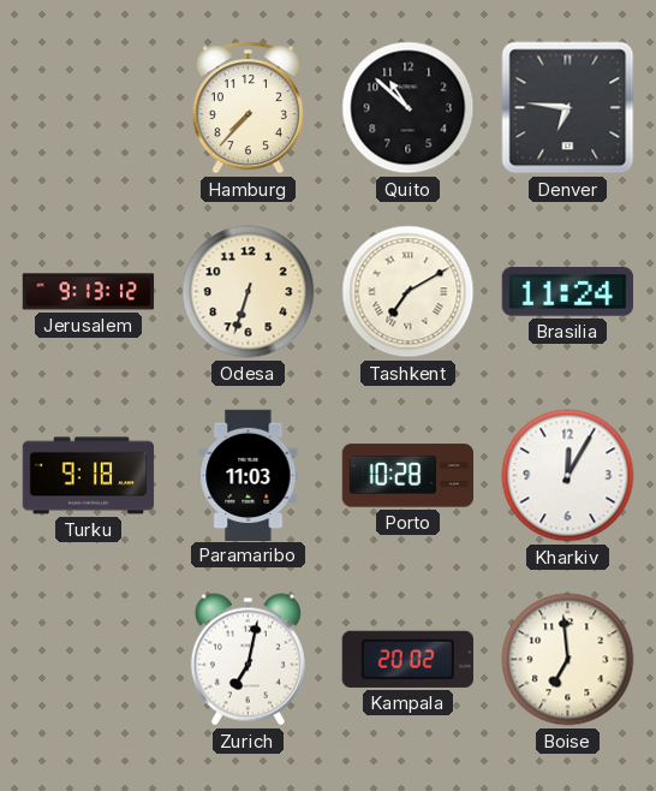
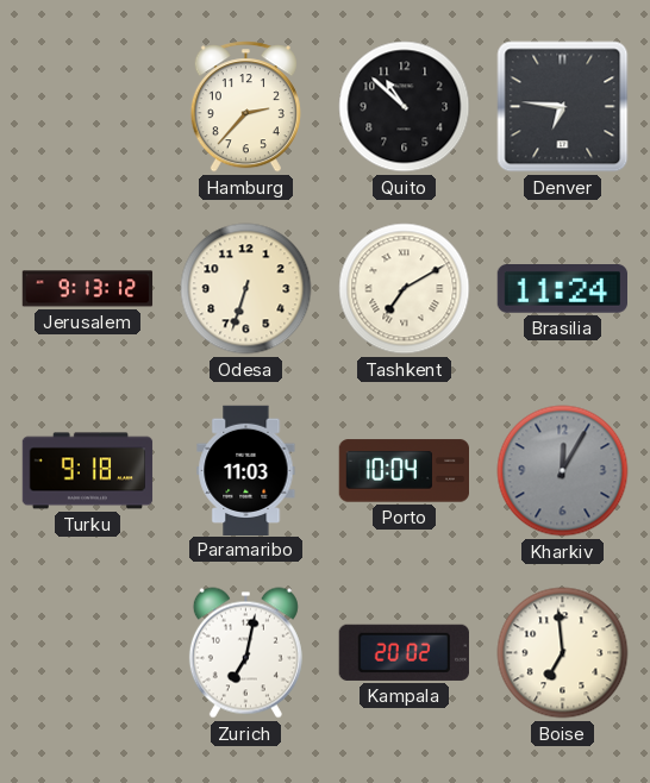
Hamburg: 7:37 -> 2:37
Porto: 10:28 -> 10:04
Kharkiv dial: white -> grey
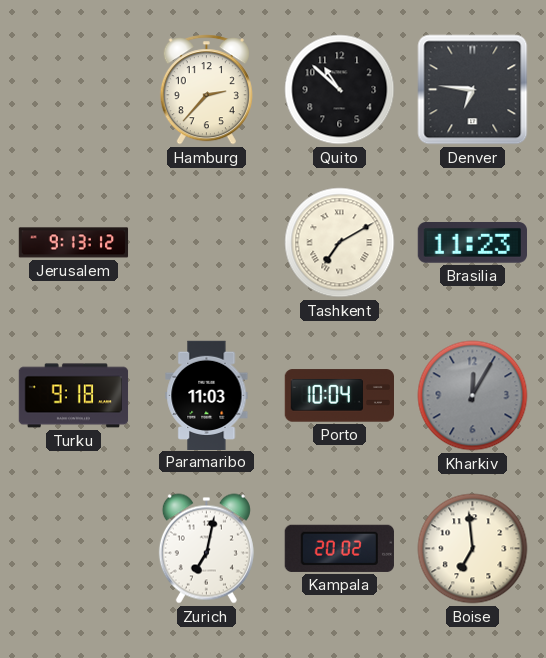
Odesa: 6:33 -> none
Brasilia: 11:24 -> 11:23
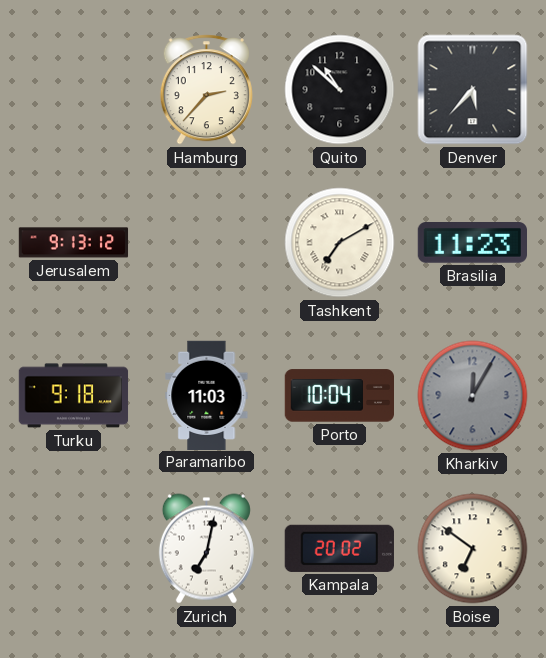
Denver: 6:46 -> 5:37
Boise: 6:59 -> 6:51
